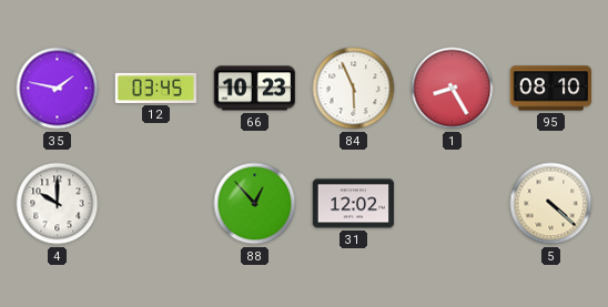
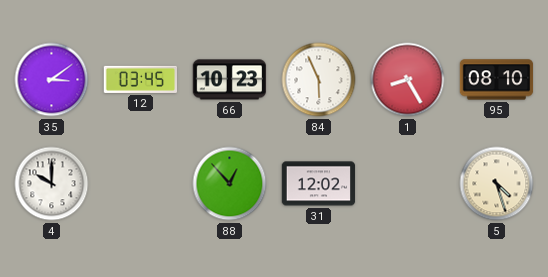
35: 1:47 -> 3:09
5: 4:22 -> 4:27
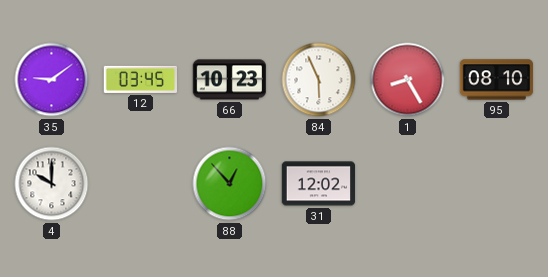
35: 3:09 -> 9:09
5: 4:27 -> none
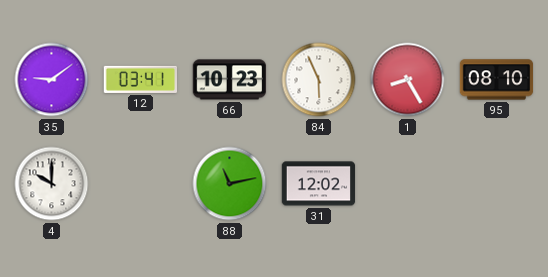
12: 03:45 -> 03:41
88: 12:53 -> 11:13
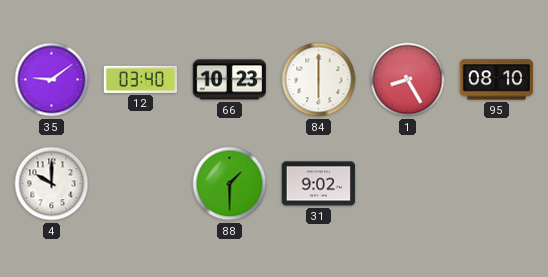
12: 03:41 -> 03:40
84: 5:56 -> 6:00
88: 11:13 -> 1:30
31: 12:02 -> 9:02
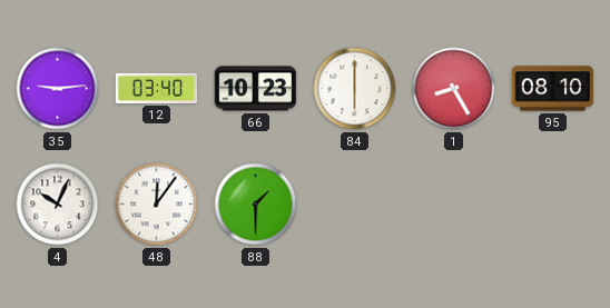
35: 9:09 -> 9:14
4: 10:00 -> 10:04
48: none -> 12:06
31: 9:02 -> none
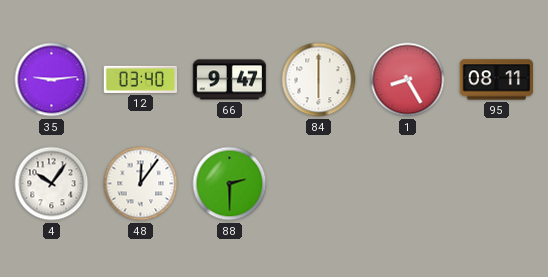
66: 10:23 -> 9:47
95: 08:10 -> 08:11
4: 10:04 -> 10:06
88: 1:30 -> 2:30
